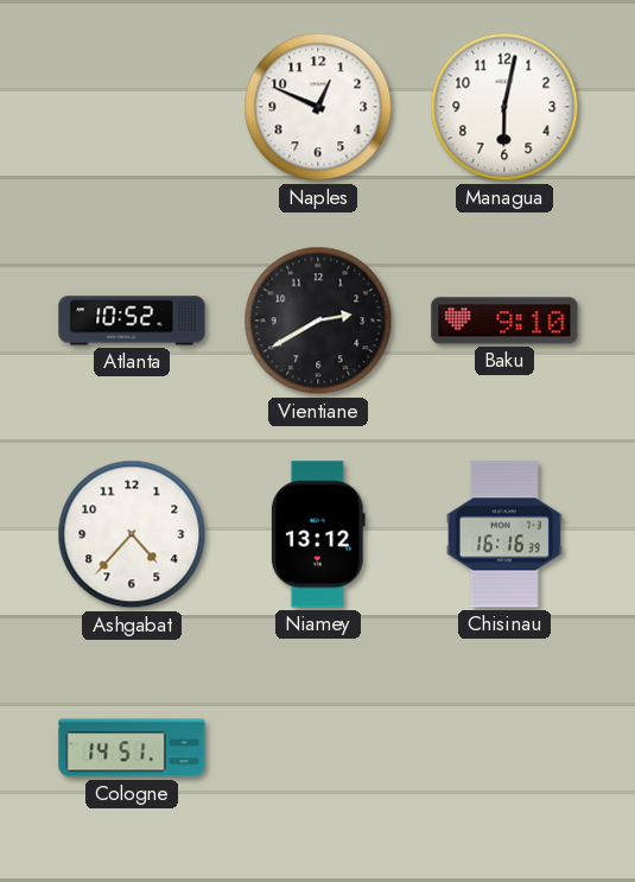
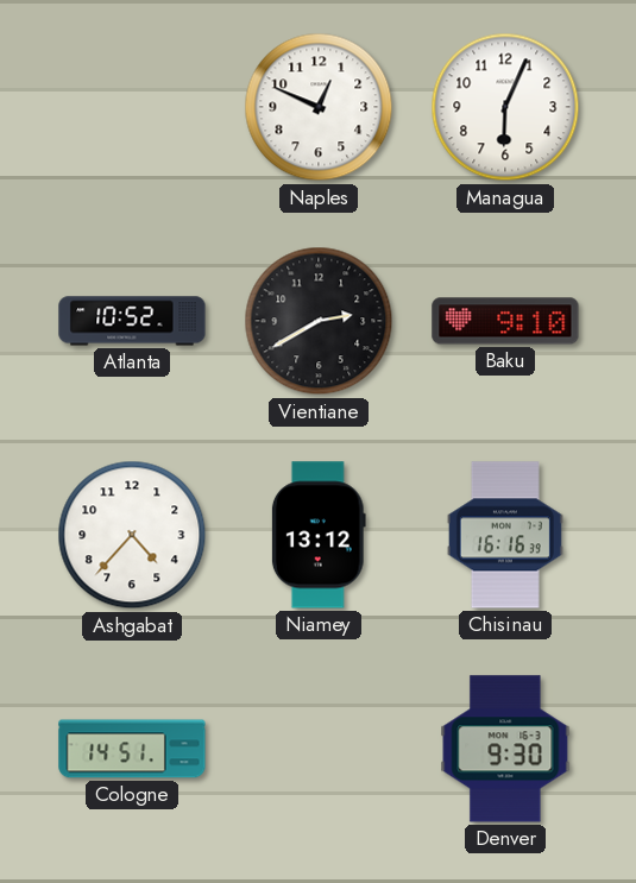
Managua: 6:02 -> 6:04
Denver: none -> 9:30
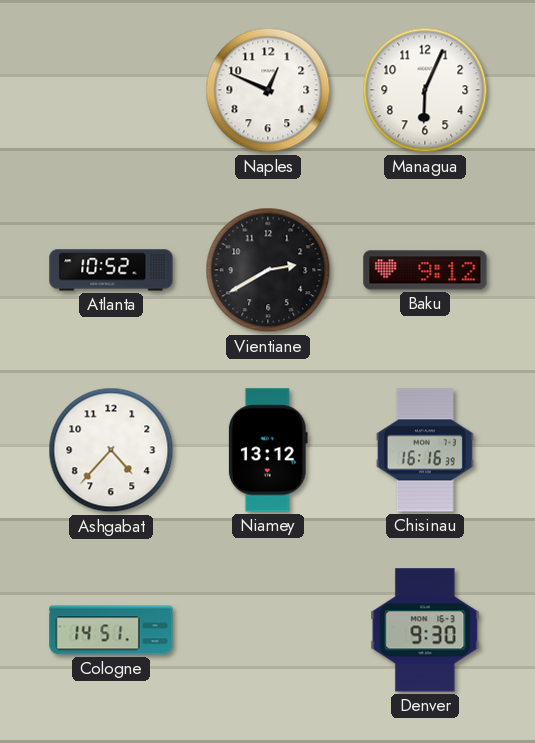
Baku: 9:10 -> 9:12
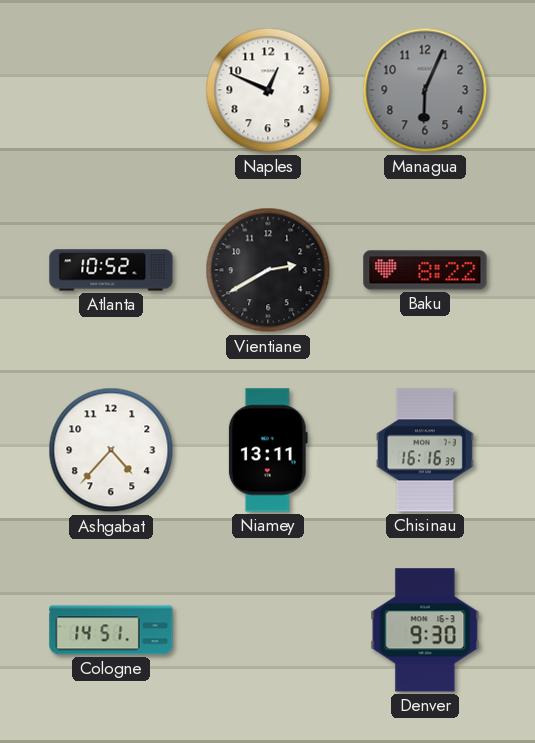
Managua dial: white -> grey
Baku: 9:12 -> 8:22
Niamey: 13:12 -> 13:11
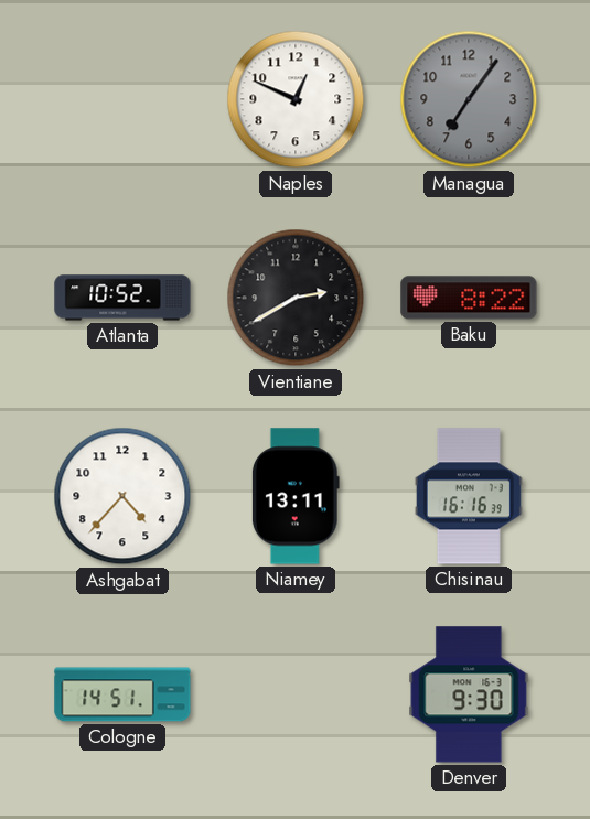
Managua: 6:04 -> 7:06
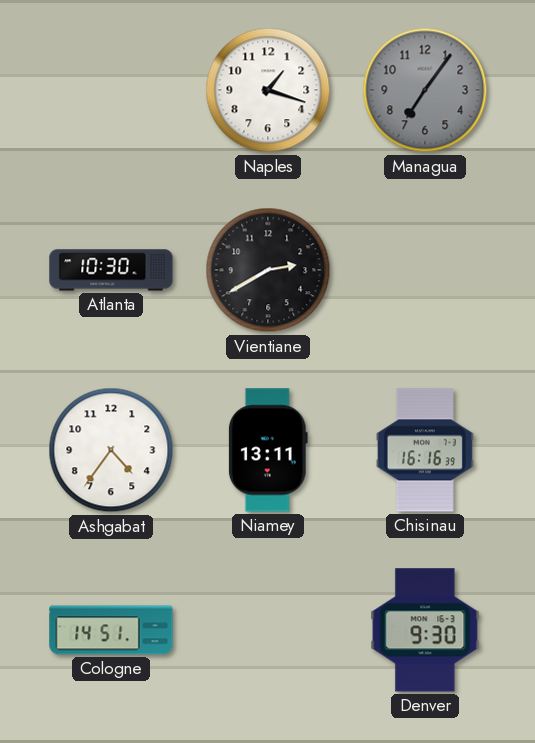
Naples: 12:49 -> 1:18
Atlanta: 10:52 -> 10:30
Baku: 8:22 -> none
Ashgabat: 4:37 -> 4:36
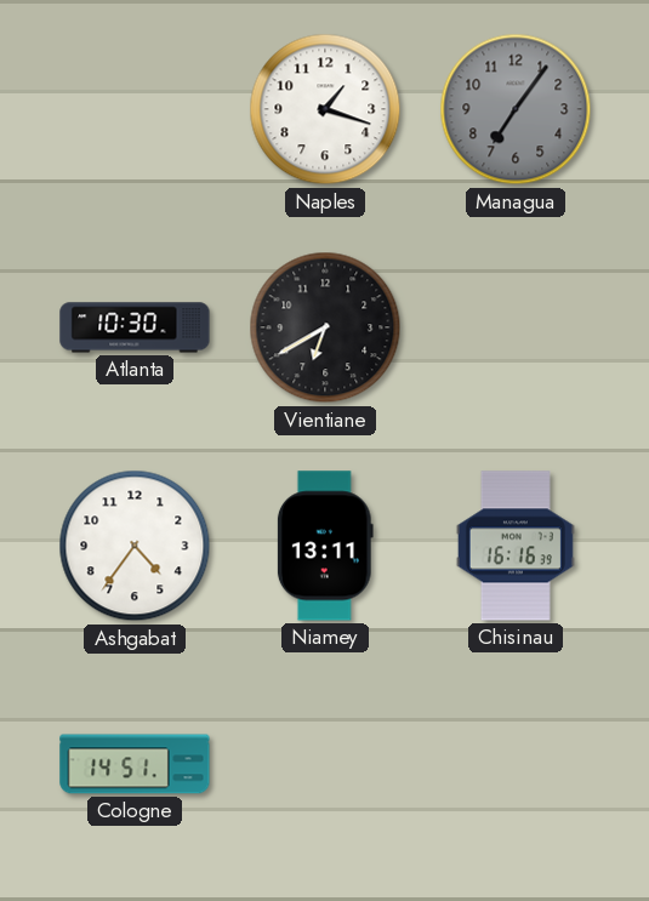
Vientiane: 2:40 -> 6:40
Denver: 9:30 -> none
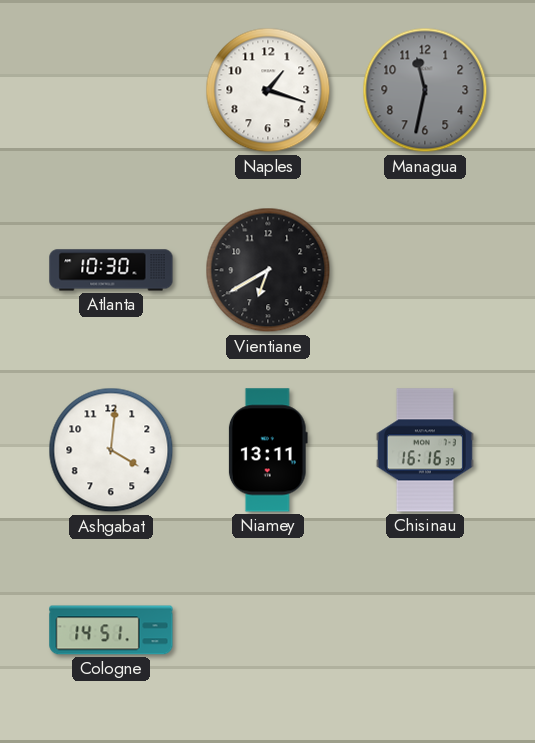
Managua: 7:06 -> 11:32
Ashgabat: 4:36 -> 4:01
